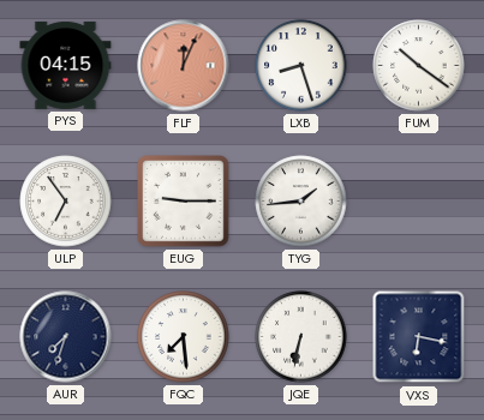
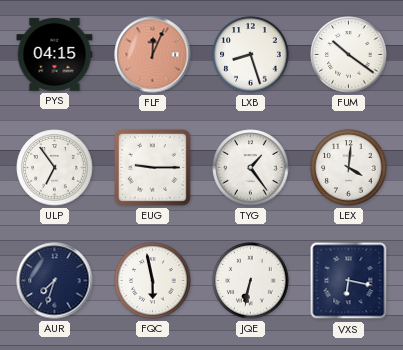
TYG: 1:44 -> 1:24
LEX: none -> 4:01
FQC: 7:29 -> 5:58
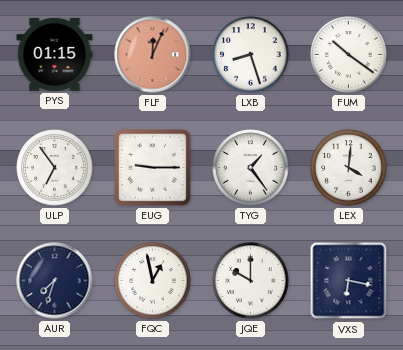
PYS: 04:15 -> 01:15
FQC: 5:58 -> 12:58
JQE: 6:32 -> 10:00
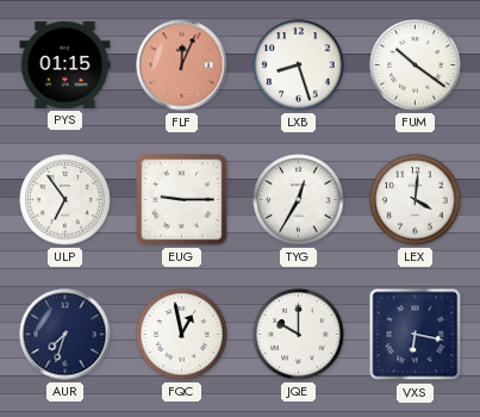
TYG: 1:24 -> 12:35
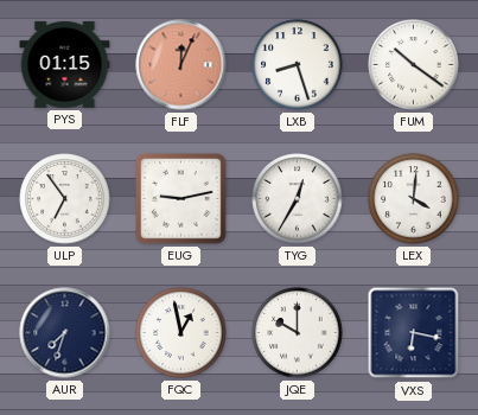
EUG: 9:15 -> 9:13
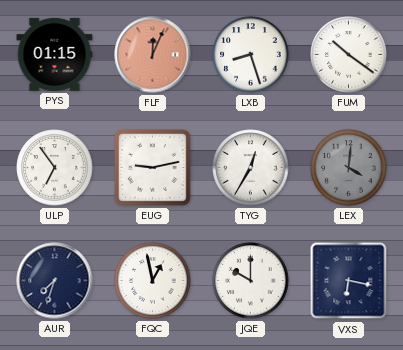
LEX dial: white -> grey
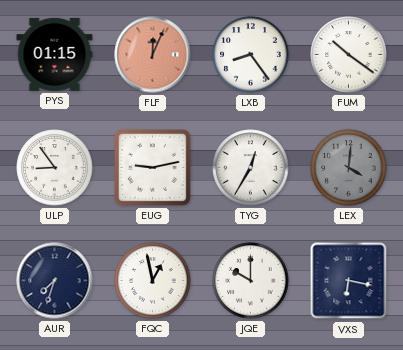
LXB: 8:27 -> 8:24
ULP: 6:54 -> 8:54
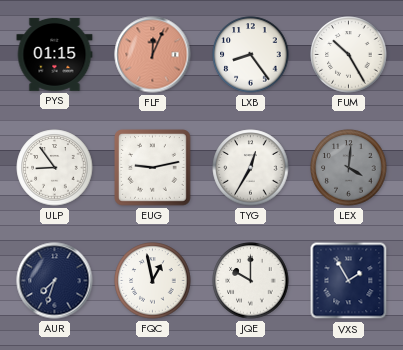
FUM: 10:21 -> 10:25
VXS: 6:17 -> 1:55
